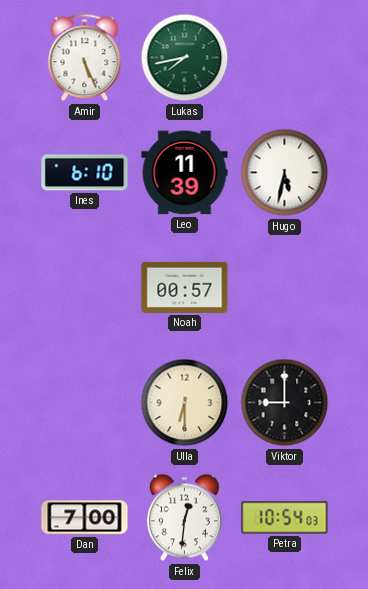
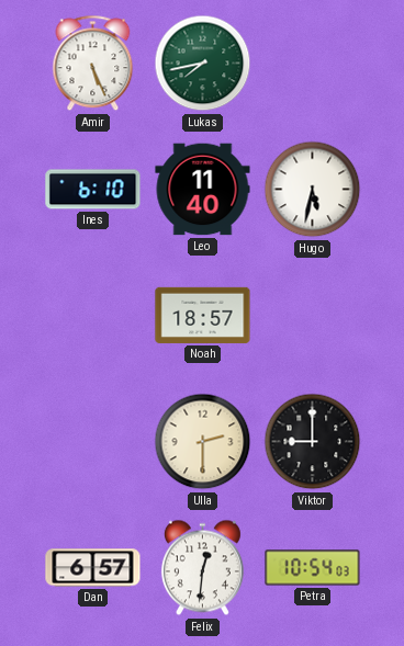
Leo: 11:39 -> 11:40
Noah: 00:57 -> 18:57
Ulla: 6:30 -> 2:30
Dan: 7:00 -> 6:57
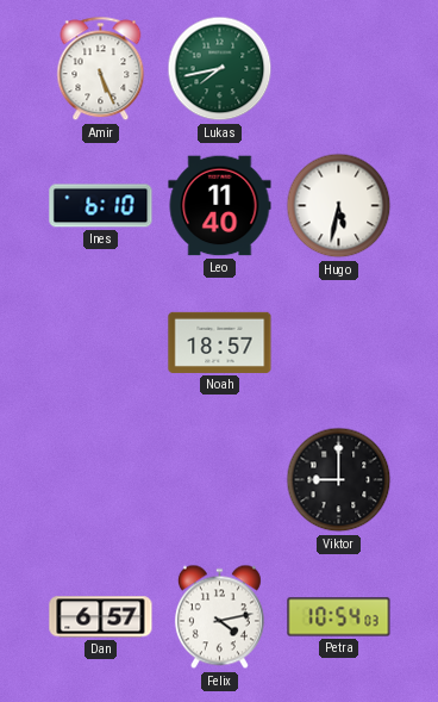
Ulla: 2:30 -> none
Felix: 12:31 -> 4:13
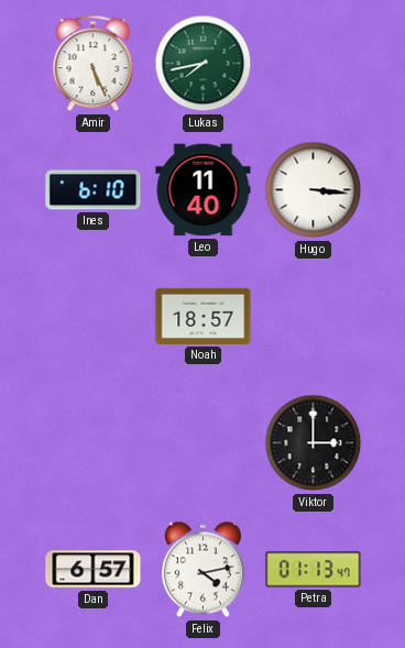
Hugo: 5:32 -> 3:16
Viktor: 9:00 -> 3:00
Petra: 10:54 -> 01:13
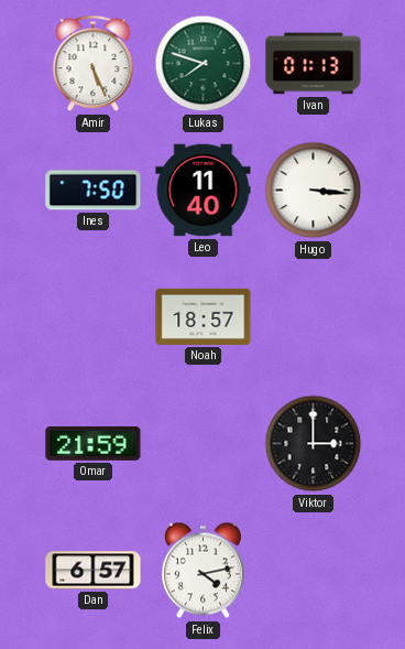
Lukas: 7:43 -> 7:48
Ivan: none -> 01:13
Ines: 6:10 -> 7:50
Omar: none -> 21:59
Petra: 01:13 -> none
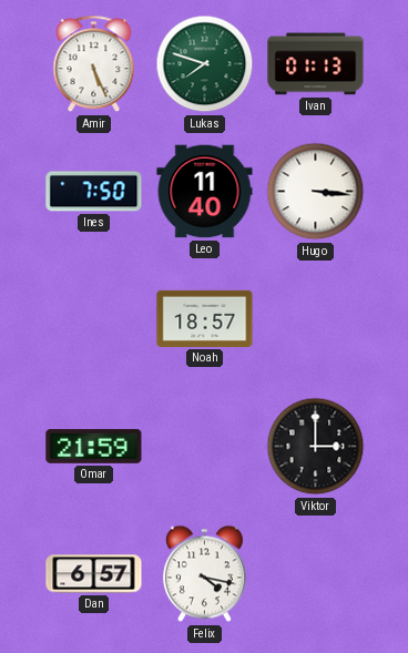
Felix: 4:13 -> 4:17
